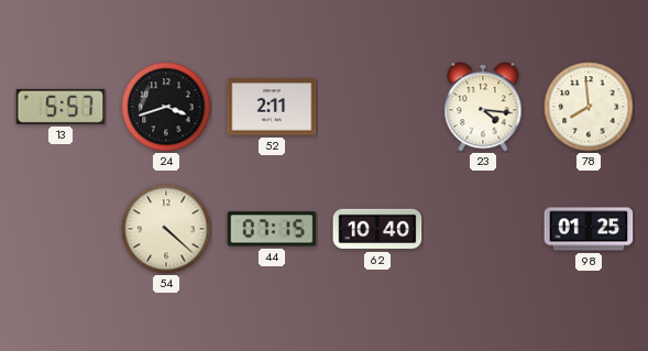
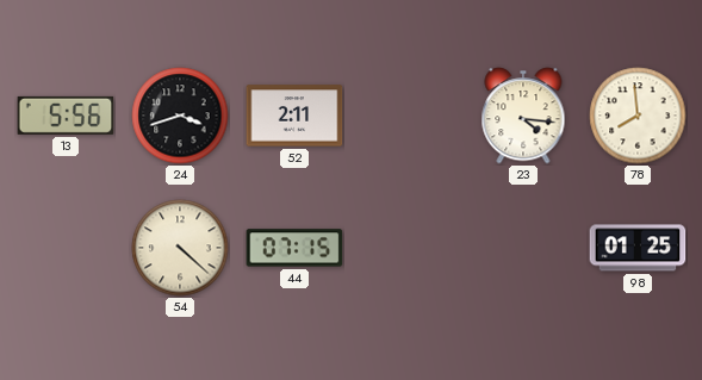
13: 5:57 -> 5:56
62: 10:40 -> none
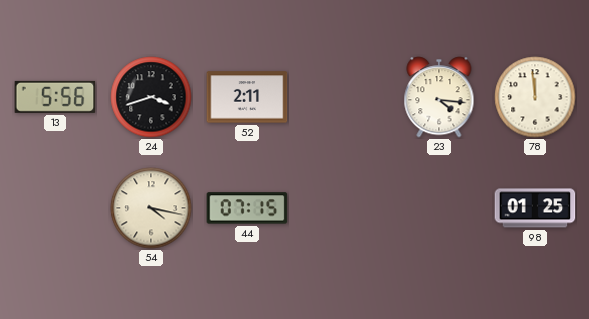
78: 7:59 -> 11:59
54: 4:22 -> 4:17
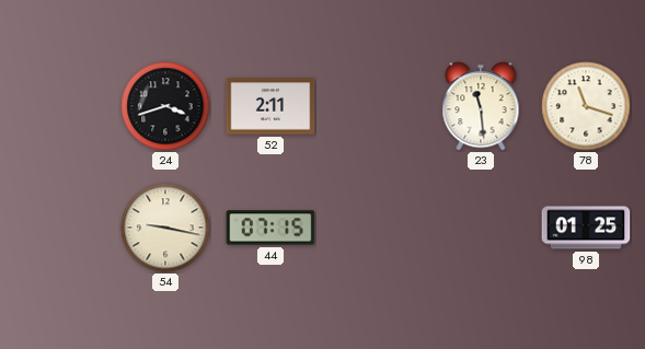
13: 5:56 -> none
23: 4:16 -> 11:29
78: 11:59 -> 11:18
54: 4:17 -> 9:17
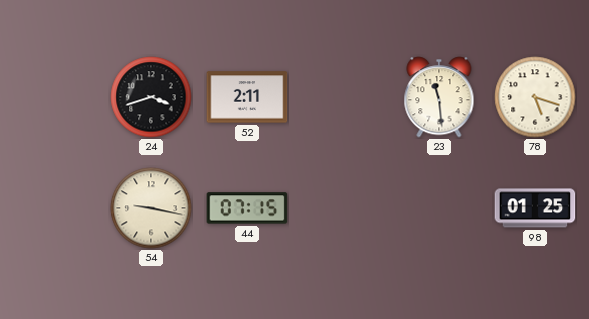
78: 11:18 -> 5:18
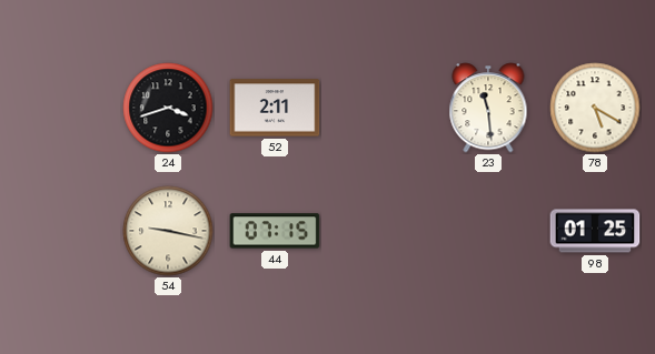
78: 5:18 -> 5:20
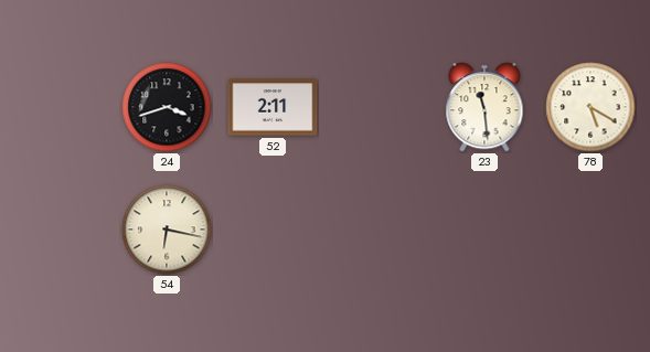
54: 9:17 -> 6:17
44: 07:15 -> none
98: 01:25 -> none
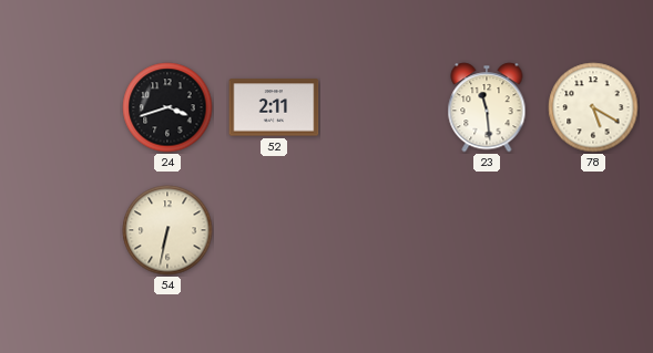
54: 6:17 -> 6:32
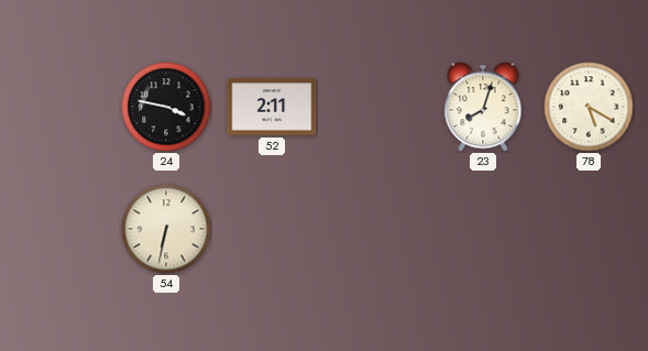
24: 3:42 -> 3:47
23: 11:29 -> 8:03
